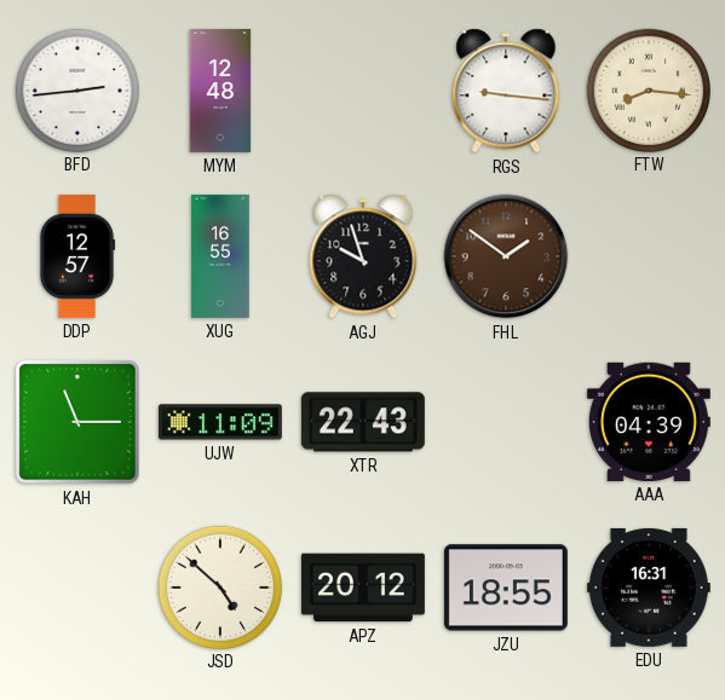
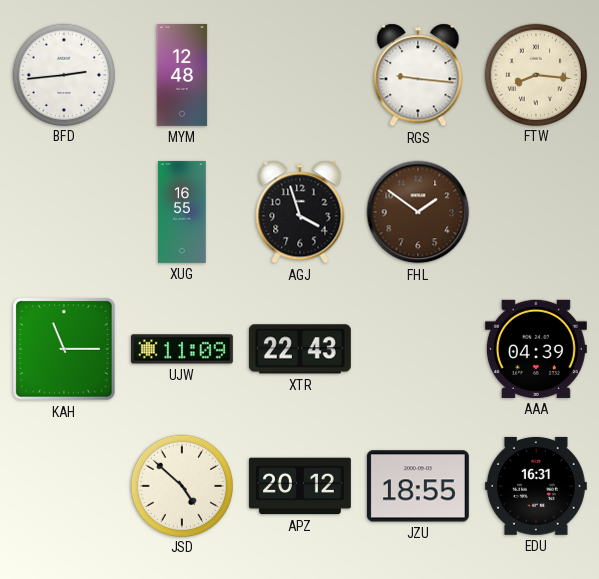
DDP: 12:57 -> none
AGJ: 9:57 -> 3:57
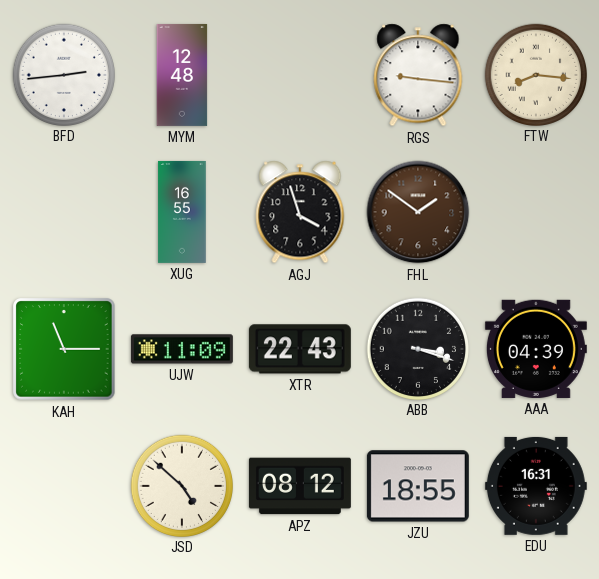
ABB: none -> 3:18
APZ: 20:12 -> 08:12
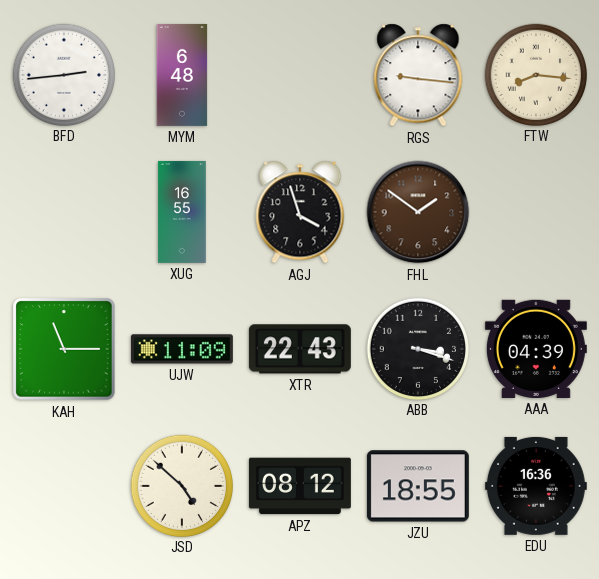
MYM: 12:48 -> 6:48
EDU: 16:31 -> 16:36
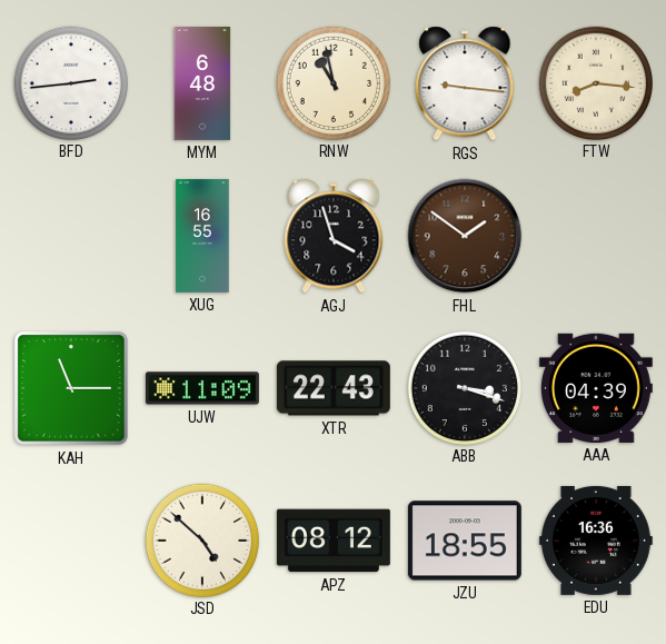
RNW: none -> 10:58
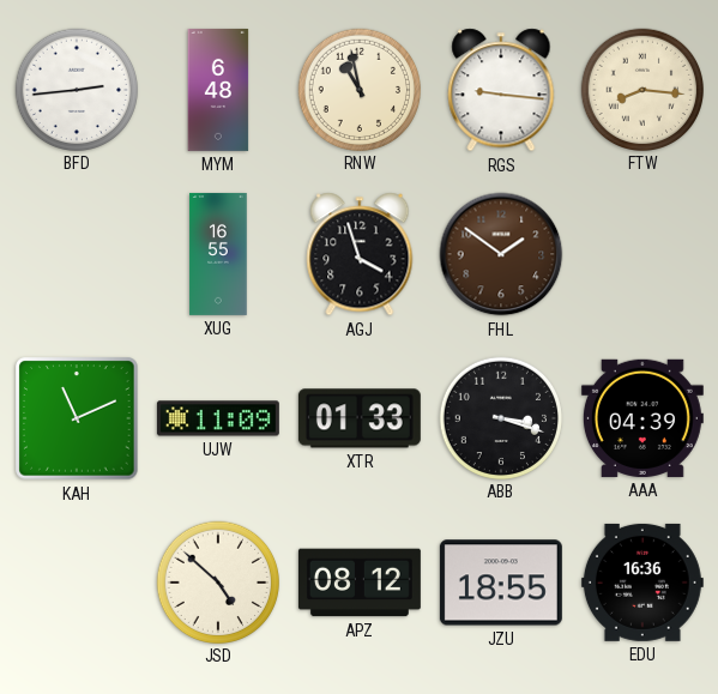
KAH: 11:15 -> 11:11
XTR: 22:43 -> 01:33
